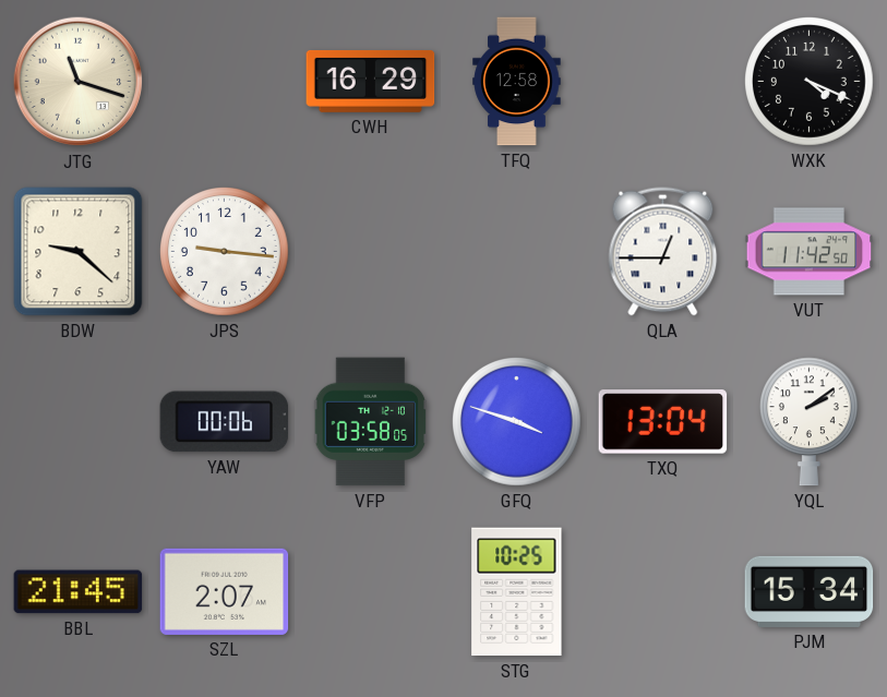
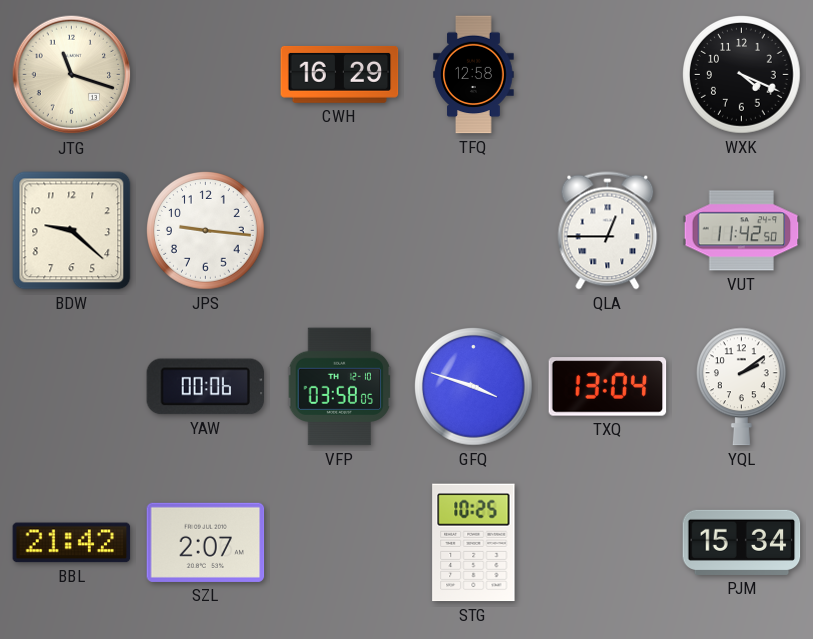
BBL: 21:45 -> 21:42
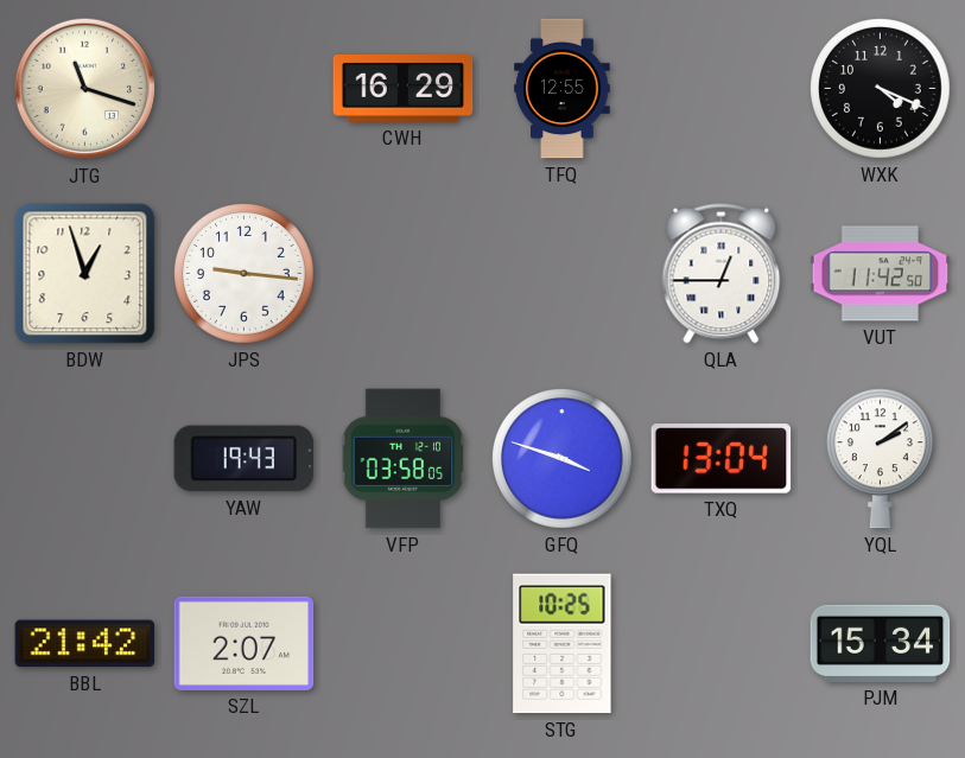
TFQ: 12:58 -> 12:55
BDW: 9:22 -> 12:57
YAW: 00:06 -> 19:43
